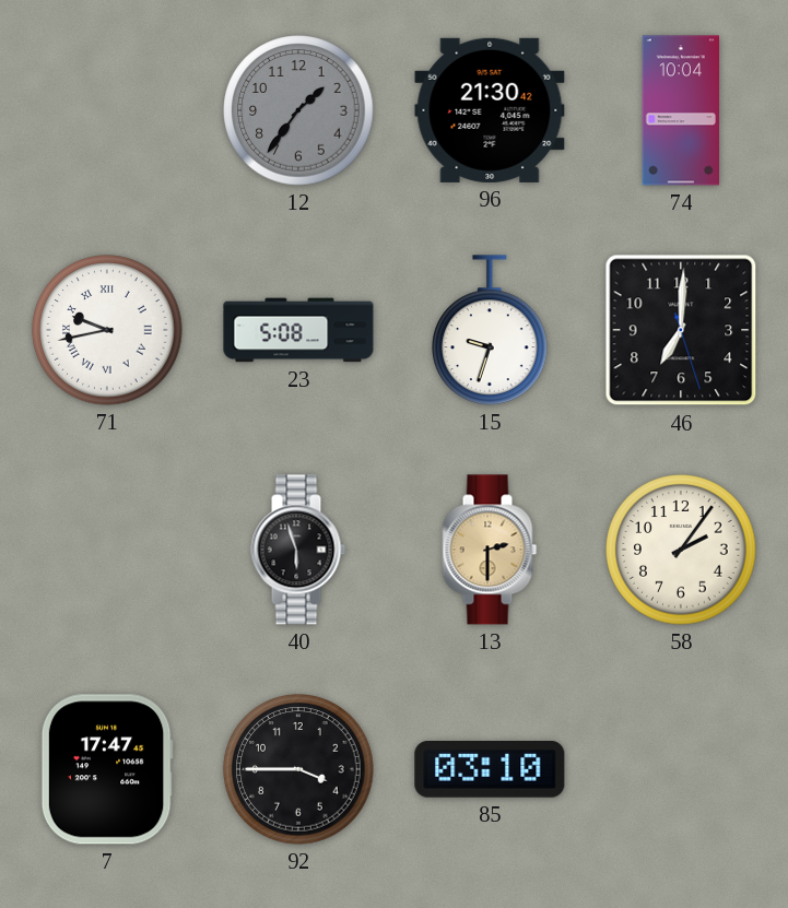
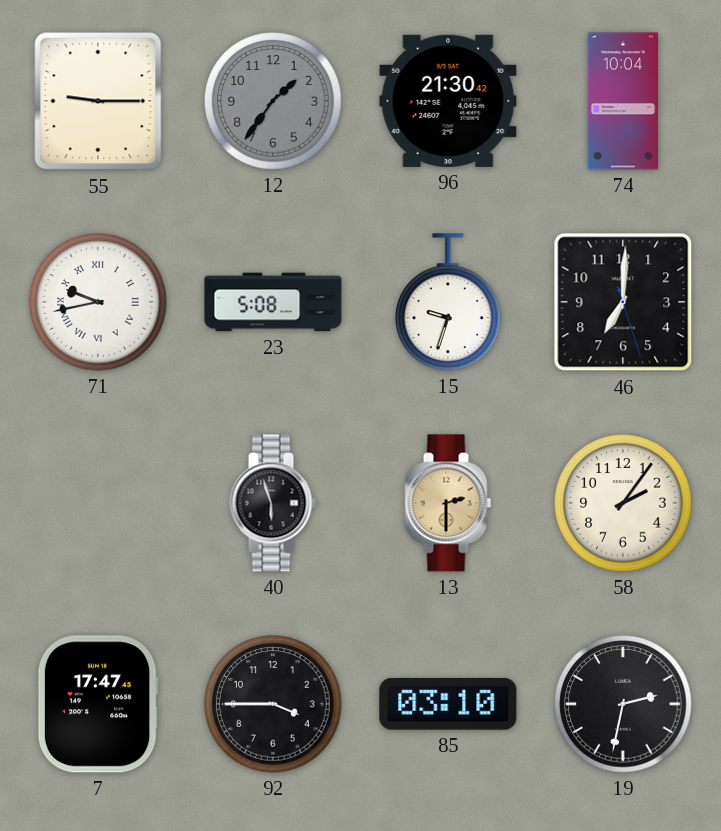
55: none -> 9:15
19: none -> 2:32
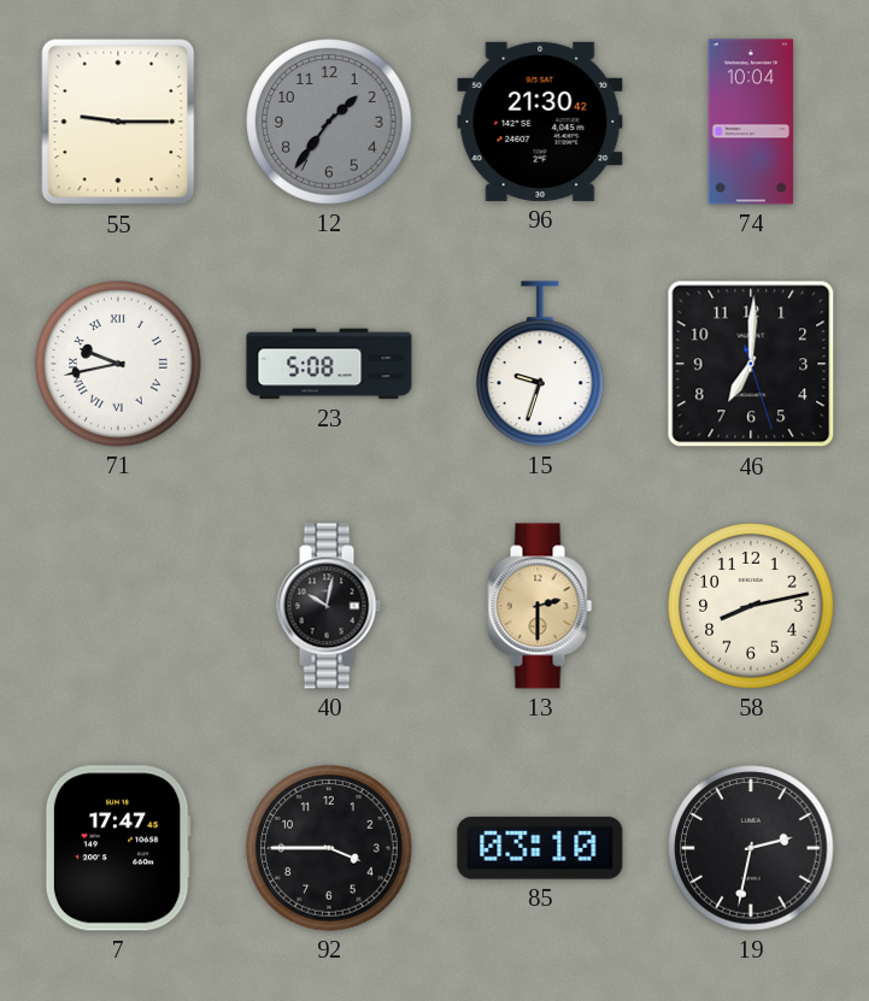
40: 5:57 -> 10:02
58: 2:06 -> 8:13
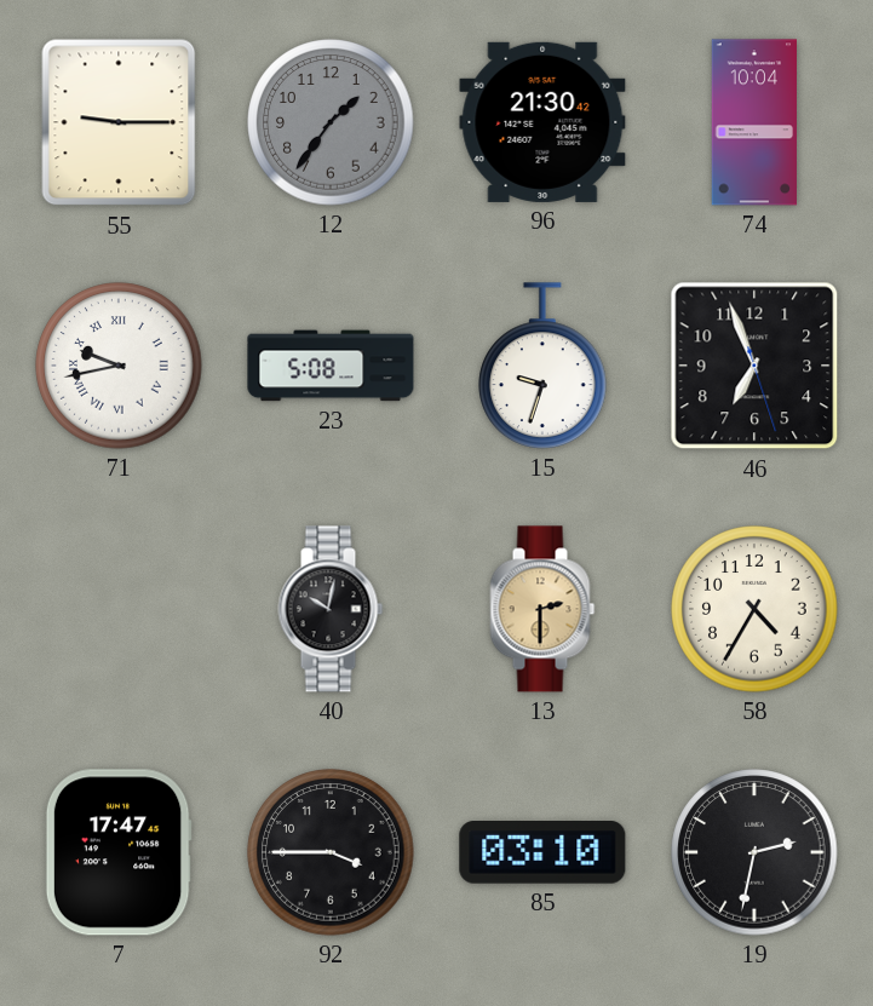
46: 7:00 -> 6:56
58: 8:13 -> 4:35
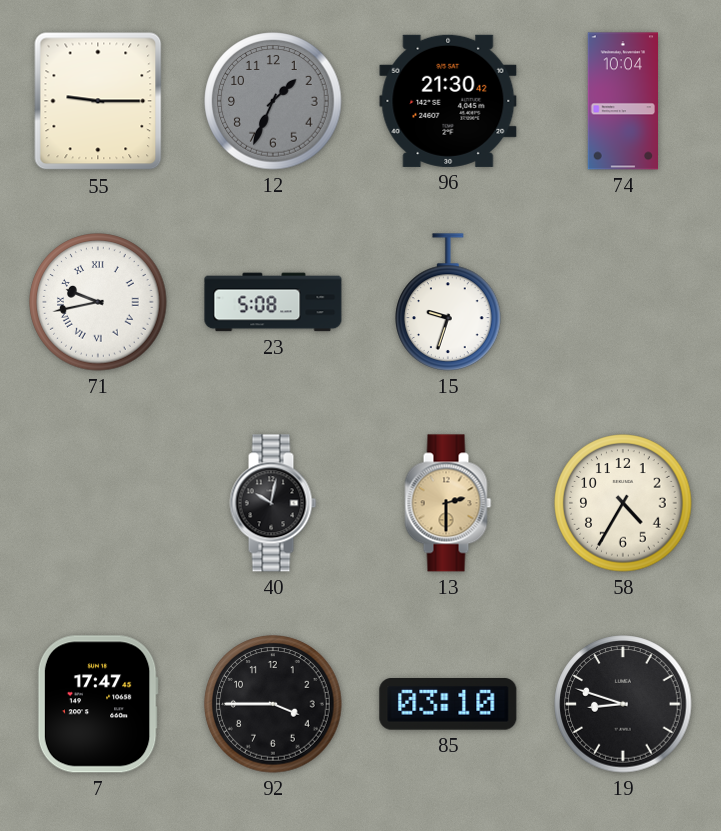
12: 1:36 -> 1:34
46: 6:56 -> none
19: 2:32 -> 8:48
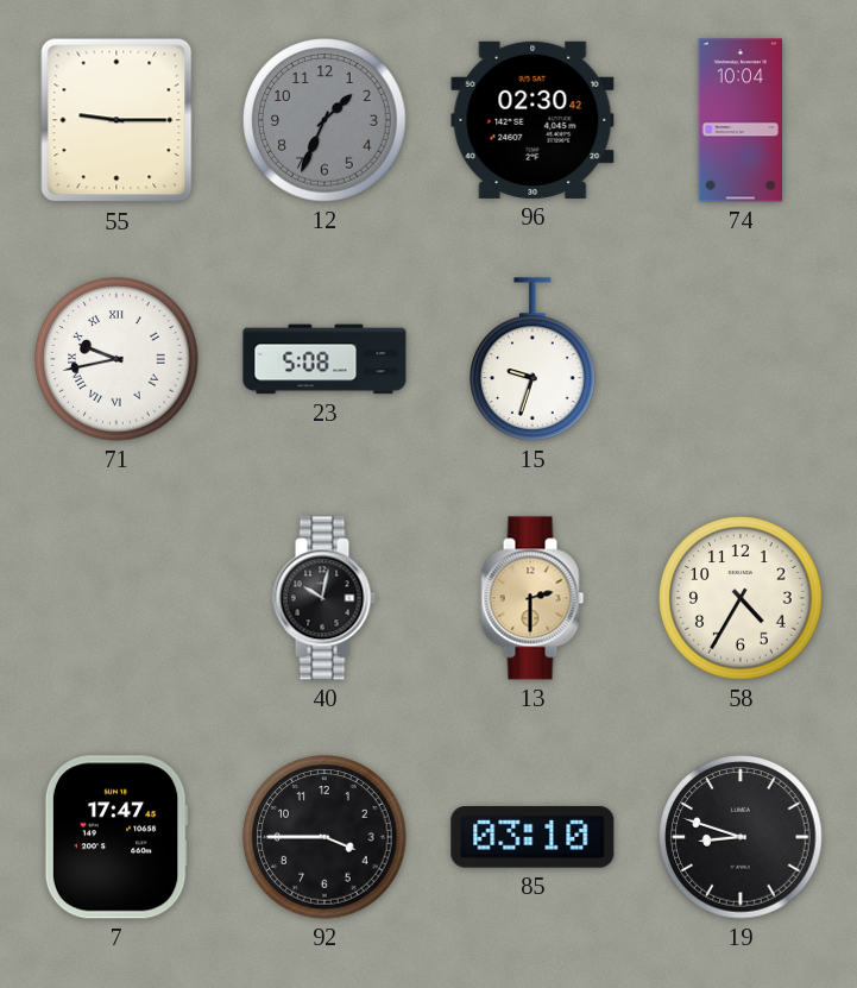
96: 21:30 -> 02:30
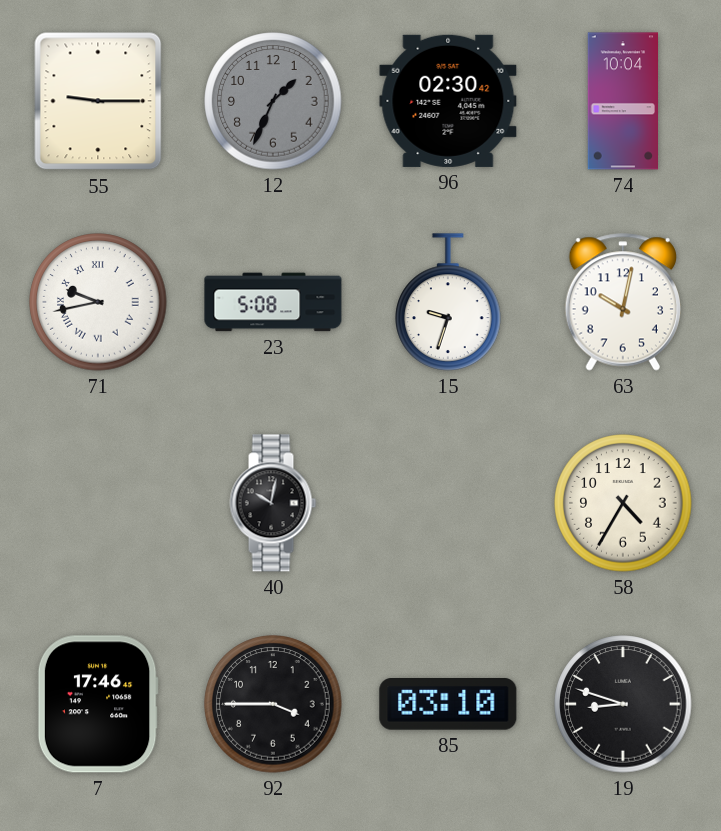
63: none -> 10:02
13: 2:30 -> none
7: 17:47 -> 17:46
